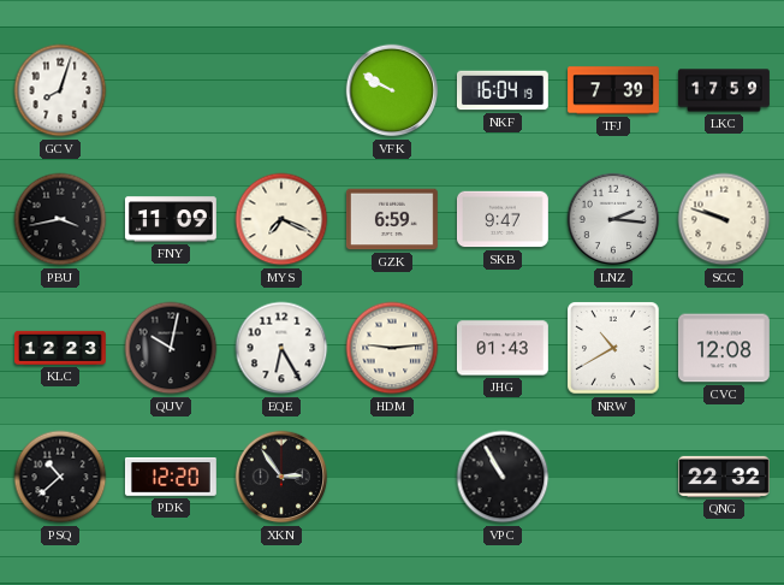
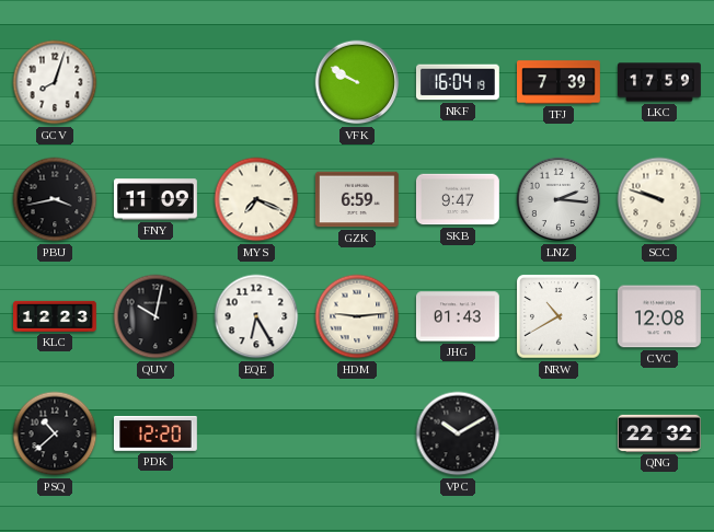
XKN: 2:54 -> none
VPC: 10:55 -> 10:10
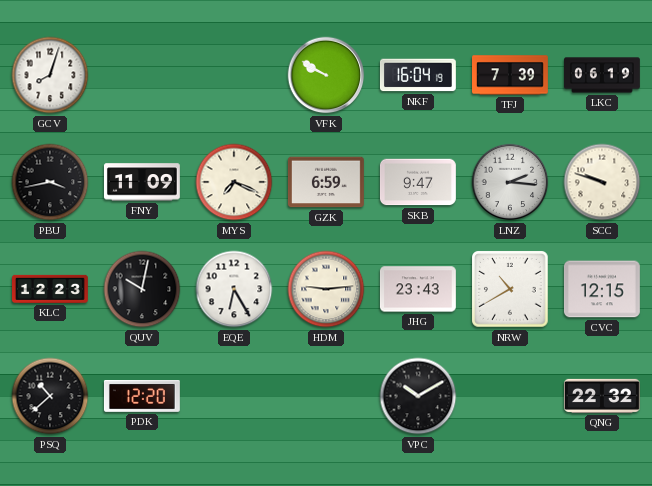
LKC: 17:59 -> 06:19
JHG: 01:43 -> 23:43
CVC: 12:08 -> 12:15
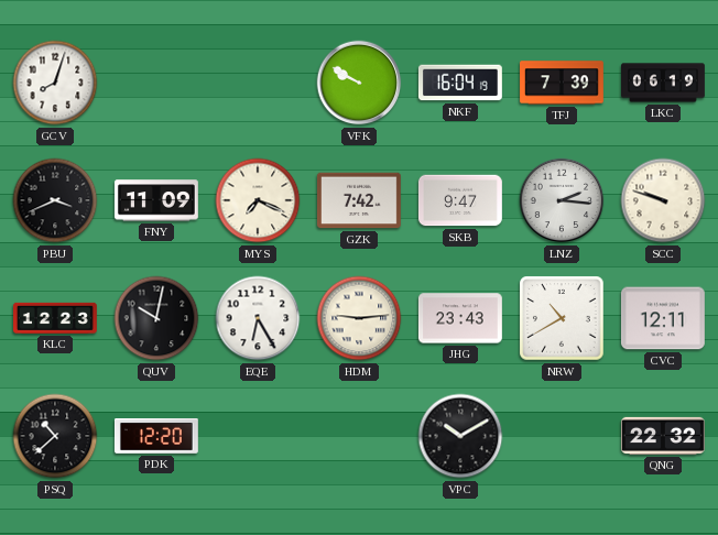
PBU: 3:43 -> 3:41
GZK: 6:59 -> 7:42
CVC: 12:15 -> 12:11
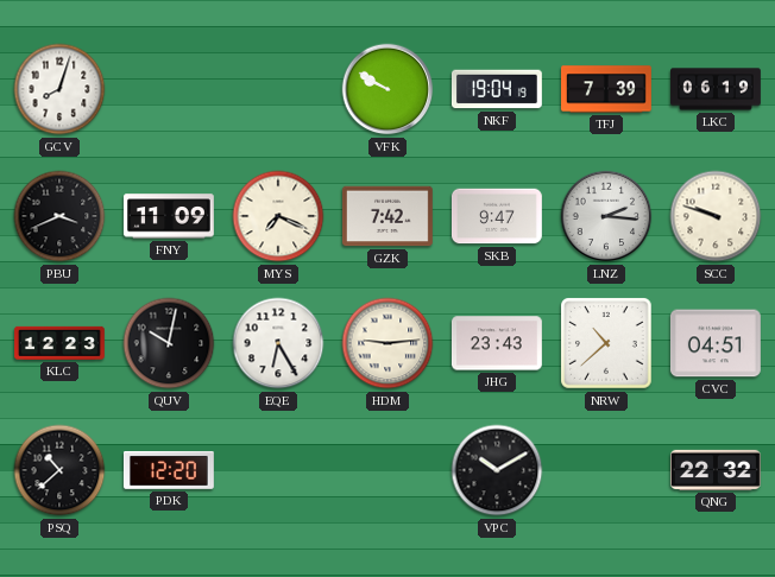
NKF: 16:04 -> 19:04
NRW: 10:40 -> 10:38
CVC: 12:11 -> 04:51
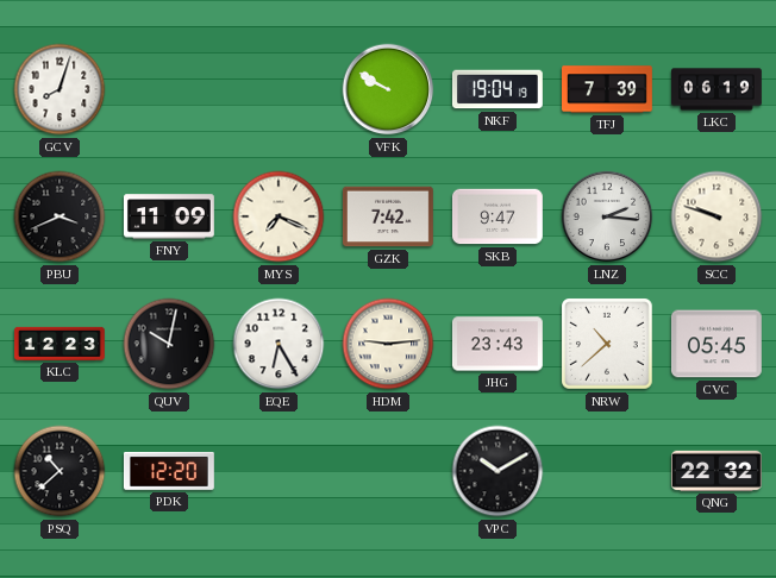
CVC: 04:51 -> 05:45
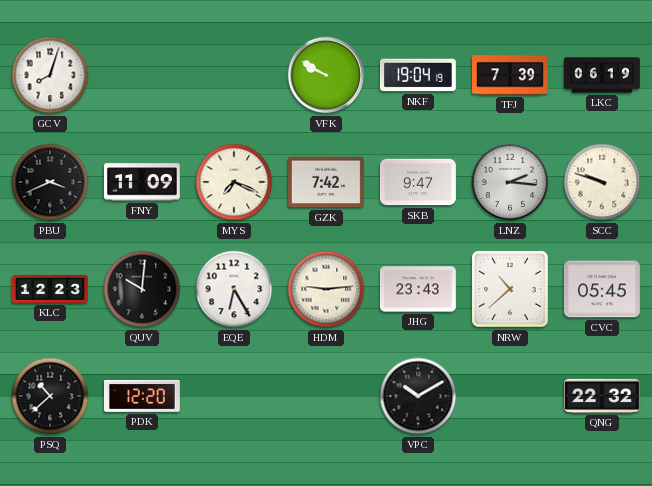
QUV: 10:02 -> 10:01
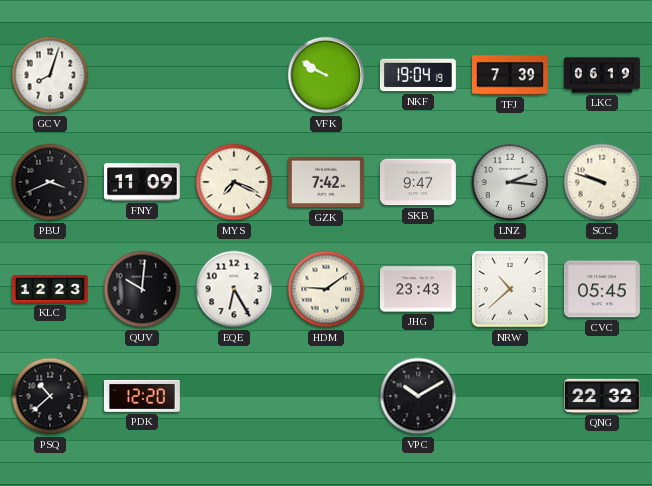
HDM: 9:14 -> 9:09
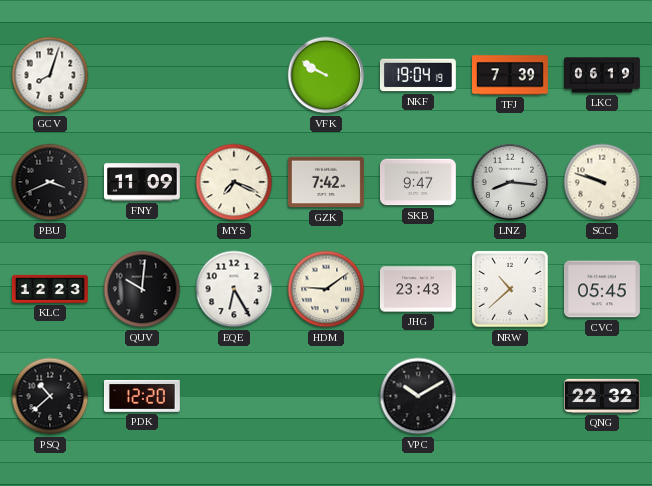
LNZ: 2:16 -> 8:16
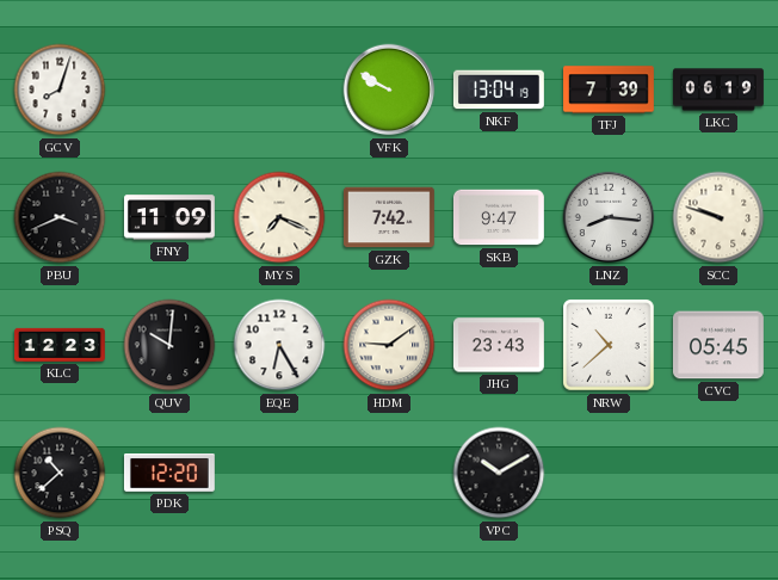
NKF: 19:04 -> 13:04
QNG: 22:32 -> none
